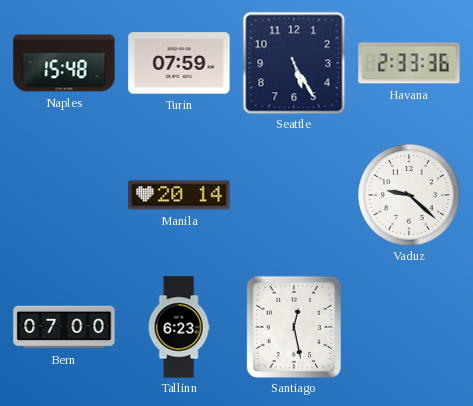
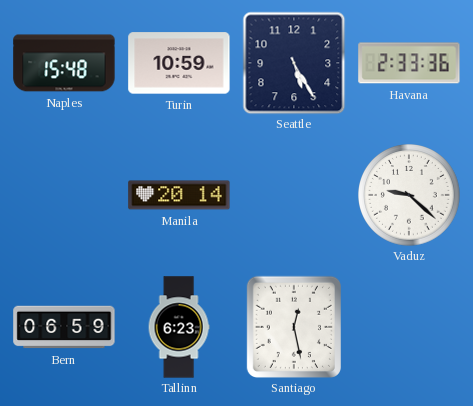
Turin: 07:59 -> 10:59
Bern: 07:00 -> 06:59
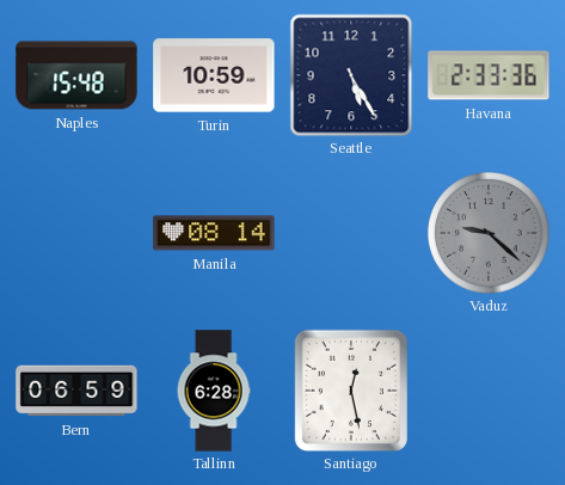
Manila: 20:14 -> 08:14
Vaduz dial: white -> grey
Tallinn: 6:23 -> 6:28
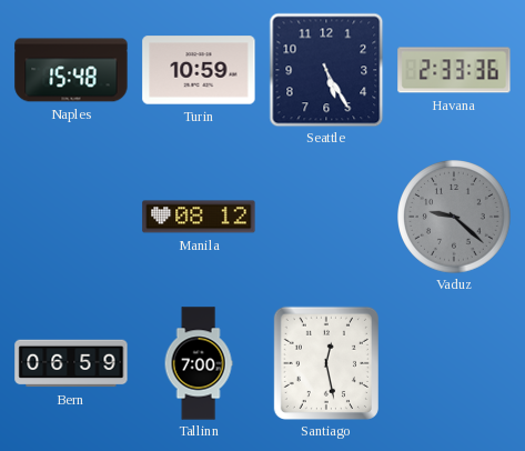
Manila: 08:14 -> 08:12
Tallinn: 6:28 -> 7:00
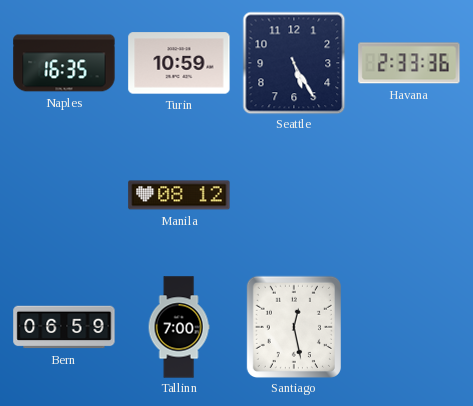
Naples: 15:48 -> 16:35
Vaduz: 9:22 -> none
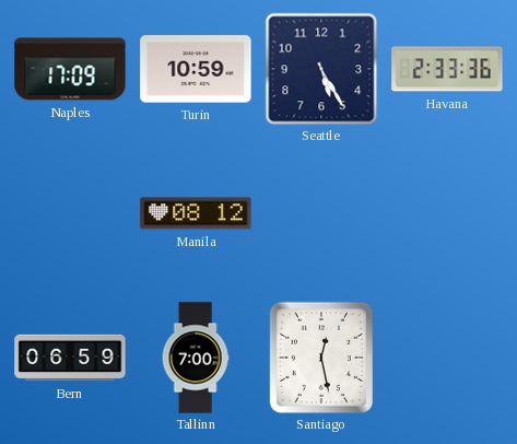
Naples: 16:35 -> 17:09
